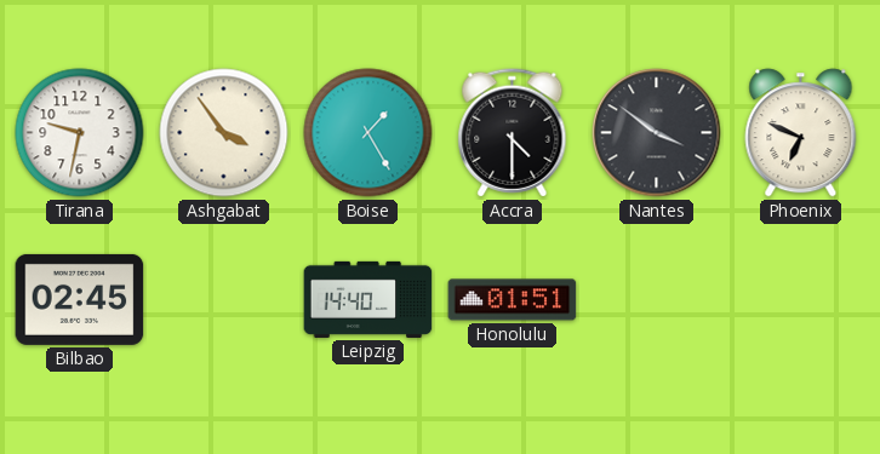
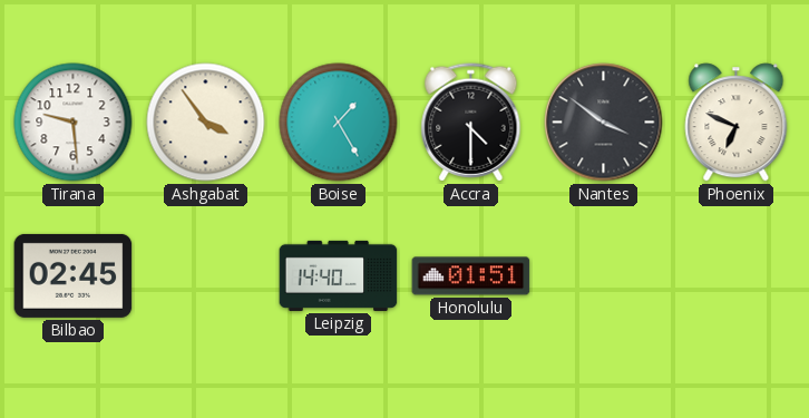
Tirana: 9:32 -> 9:29
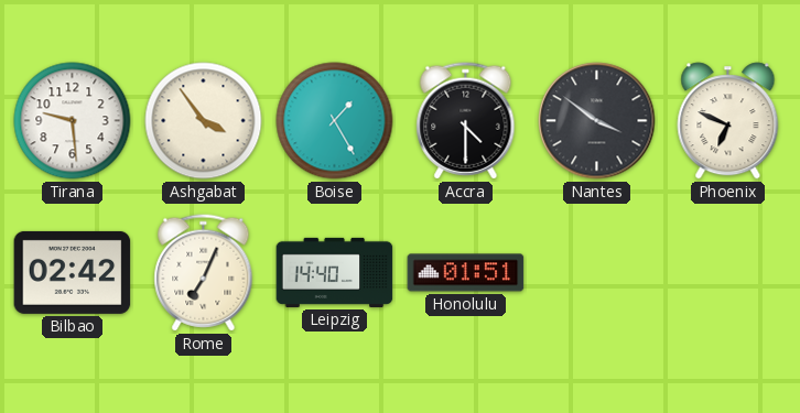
Bilbao: 02:45 -> 02:42
Rome: none -> 7:04
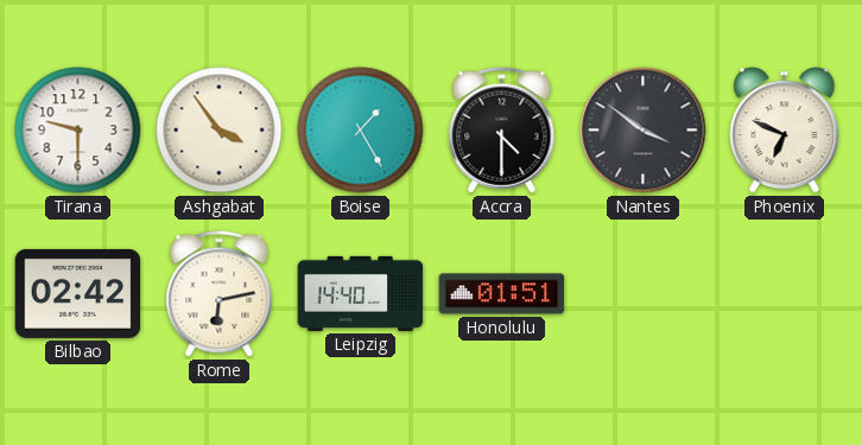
Tirana: 9:29 -> 9:30
Rome: 7:04 -> 6:13
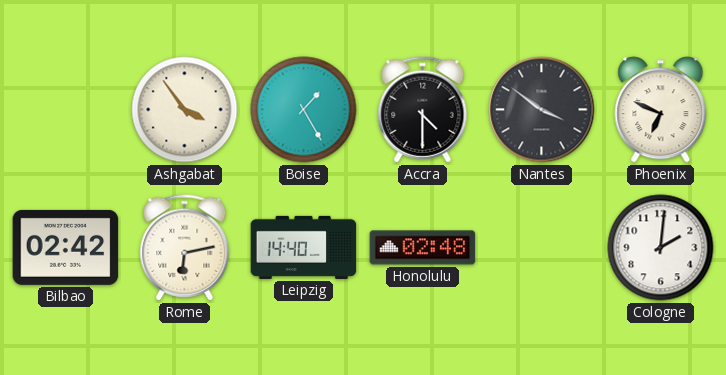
Tirana: 9:30 -> none
Honolulu: 01:51 -> 02:48
Cologne: none -> 2:01
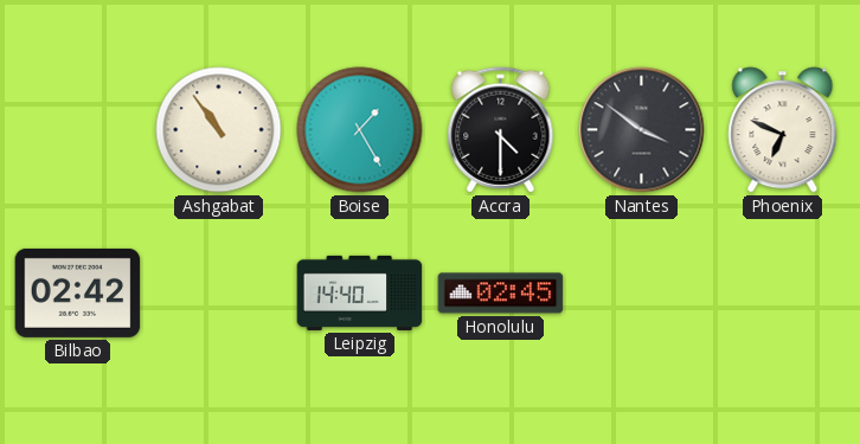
Ashgabat: 3:54 -> 10:54
Rome: 6:13 -> none
Honolulu: 02:48 -> 02:45
Cologne: 2:01 -> none
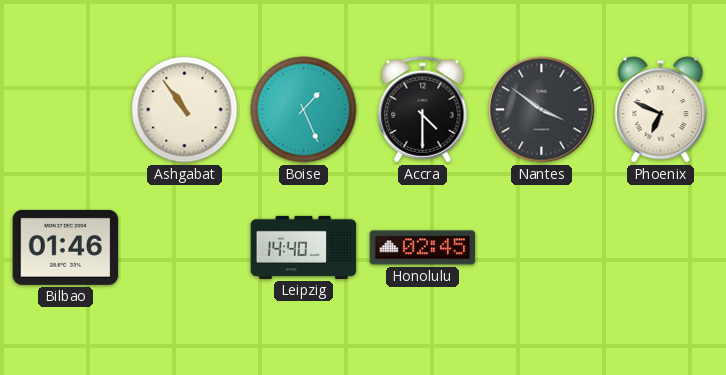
Boise: 1:25 -> 1:26
Bilbao: 02:42 -> 01:46
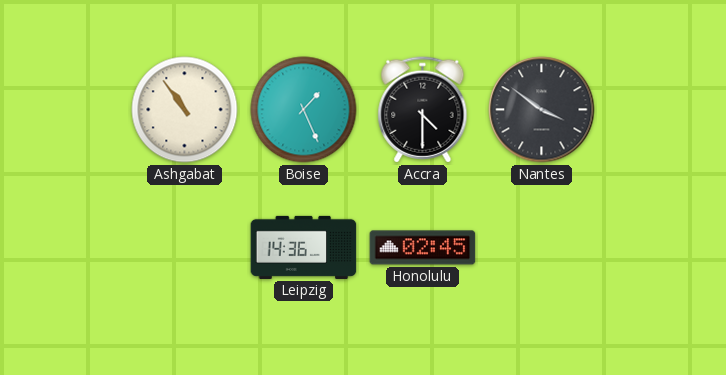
Phoenix: 6:49 -> none
Bilbao: 01:46 -> none
Leipzig: 14:40 -> 14:36
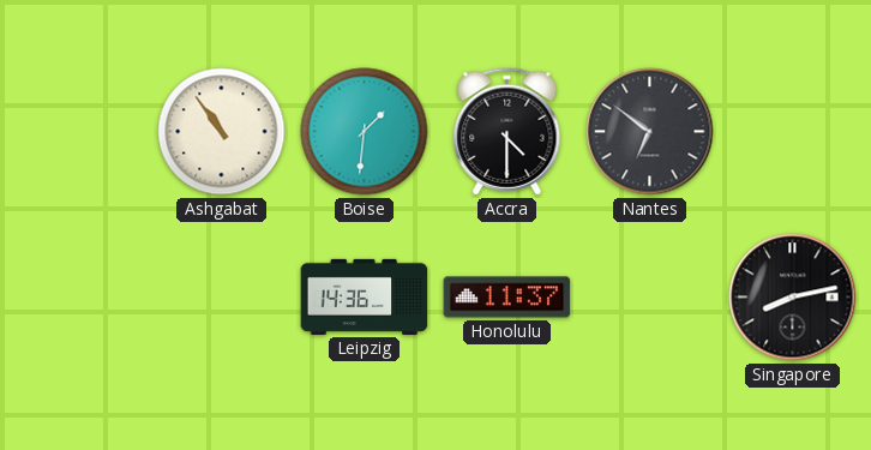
Boise: 1:26 -> 1:31
Nantes: 3:51 -> 6:51
Honolulu: 02:45 -> 11:37
Singapore: none -> 8:13
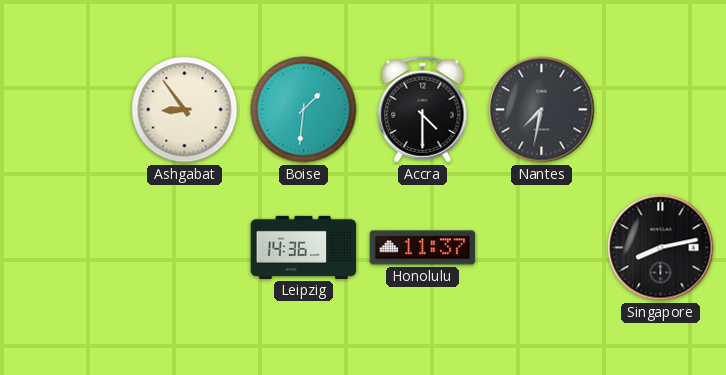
Ashgabat: 10:54 -> 8:54
Nantes: 6:51 -> 7:32
